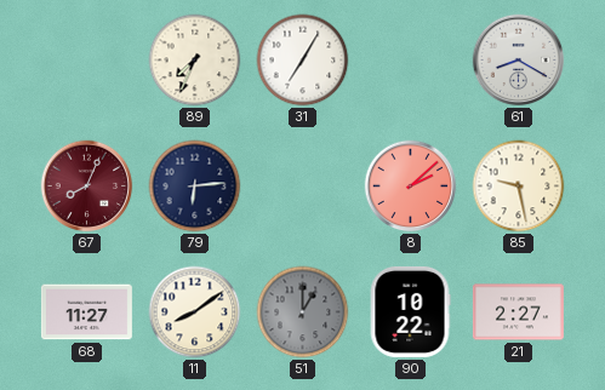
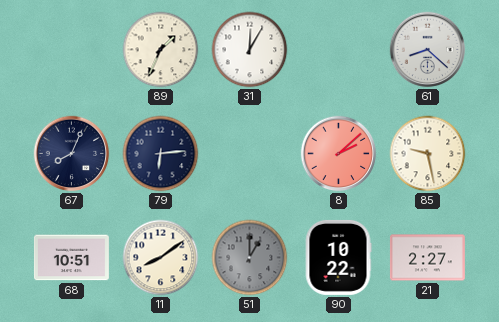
89: 7:34 -> 1:34
31: 7:05 -> 12:05
61: 8:20 -> 8:22
67 dial: burgundy -> navy
68: 11:27 -> 10:51
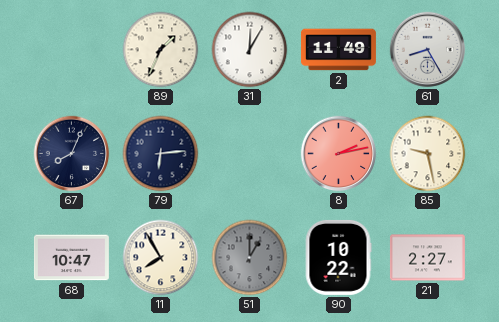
2: none -> 11:49
61: 8:22 -> 8:25
8: 2:08 -> 2:13
68: 10:51 -> 10:47
11: 8:09 -> 7:55
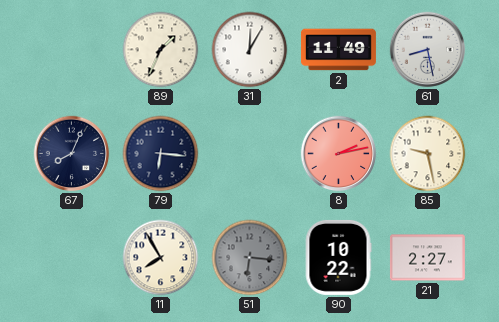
61: 8:25 -> 8:28
79: 6:14 -> 6:16
68: 10:47 -> none
51: 1:00 -> 6:16
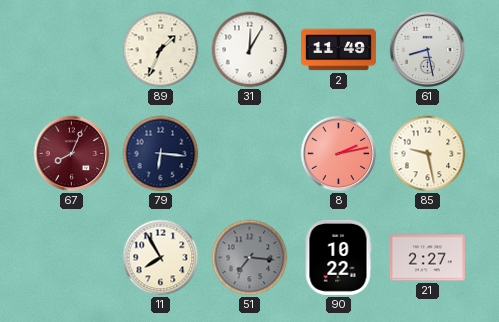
67 dial: navy -> burgundy
51: 6:16 -> 7:16
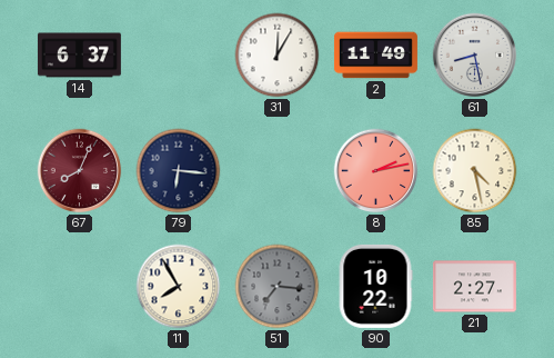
14: none -> 6:37
89: 1:34 -> none
85: 9:28 -> 4:28
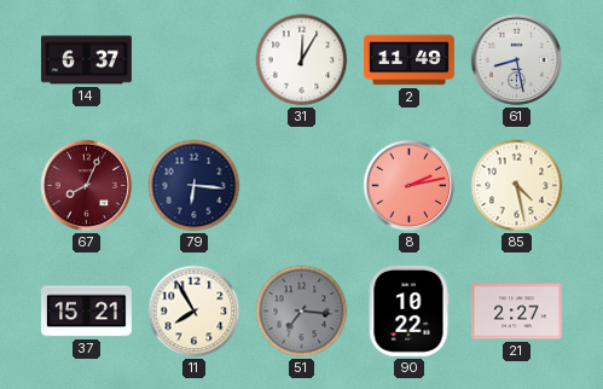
37: none -> 15:21
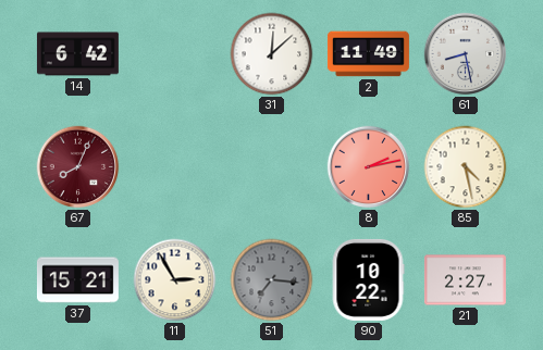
14: 6:37 -> 6:42
31: 12:05 -> 12:08
79: 6:16 -> none
11: 7:55 -> 2:55
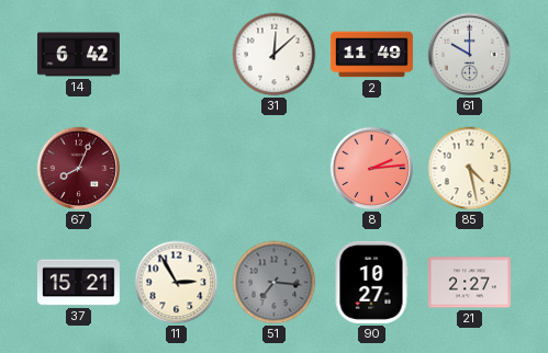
61: 8:28 -> 10:00
8: 2:13 -> 2:14
90: 10:22 -> 10:27
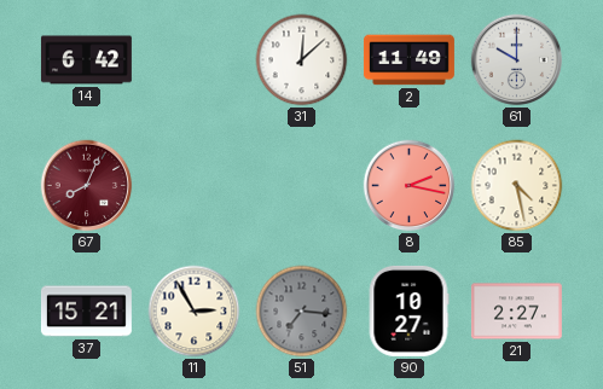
8: 2:14 -> 2:17
